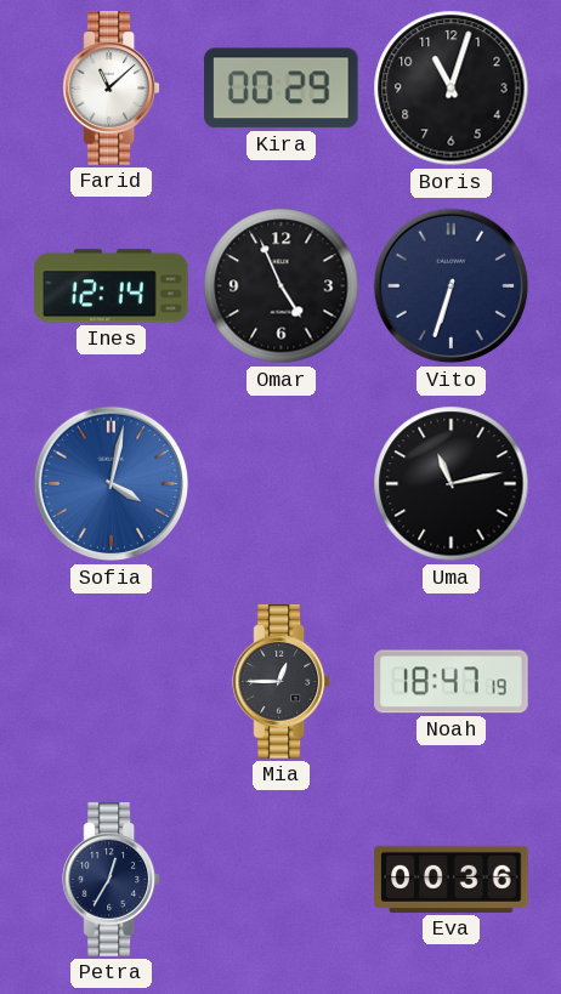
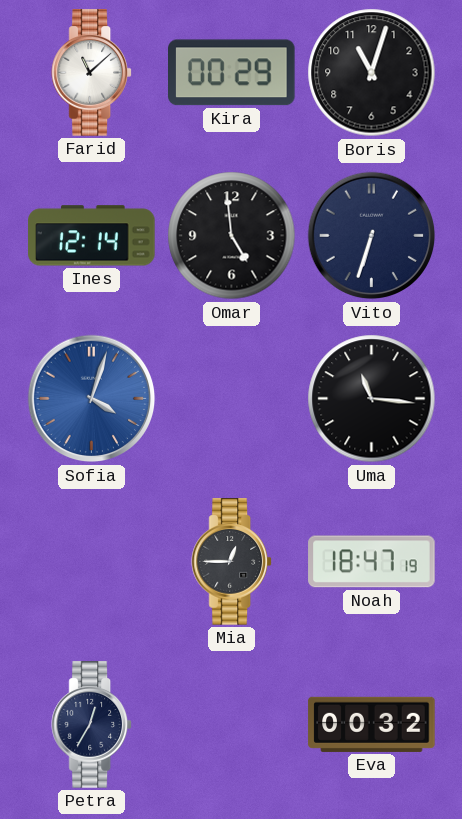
Omar: 4:56 -> 4:59
Sofia: 4:02 -> 4:03
Uma: 11:13 -> 11:16
Eva: 00:36 -> 00:32
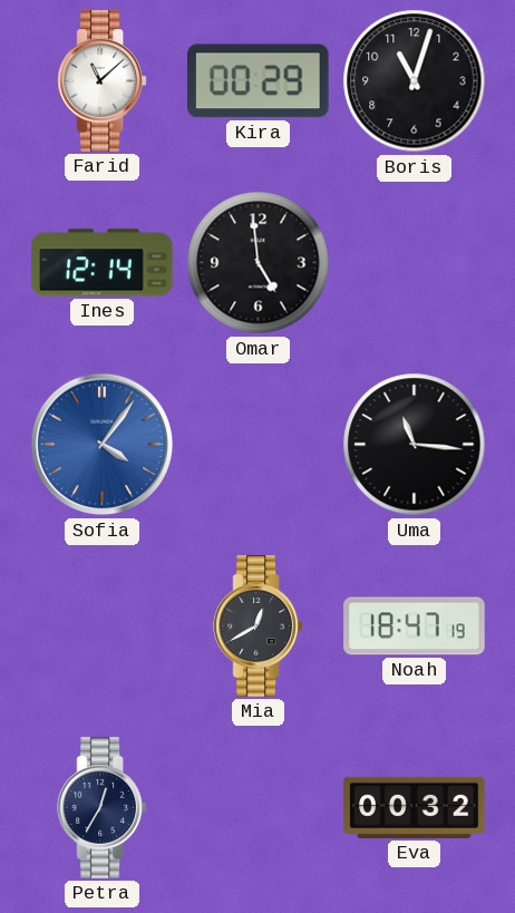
Vito: 6:33 -> none
Sofia: 4:03 -> 4:06
Mia: 12:45 -> 12:40
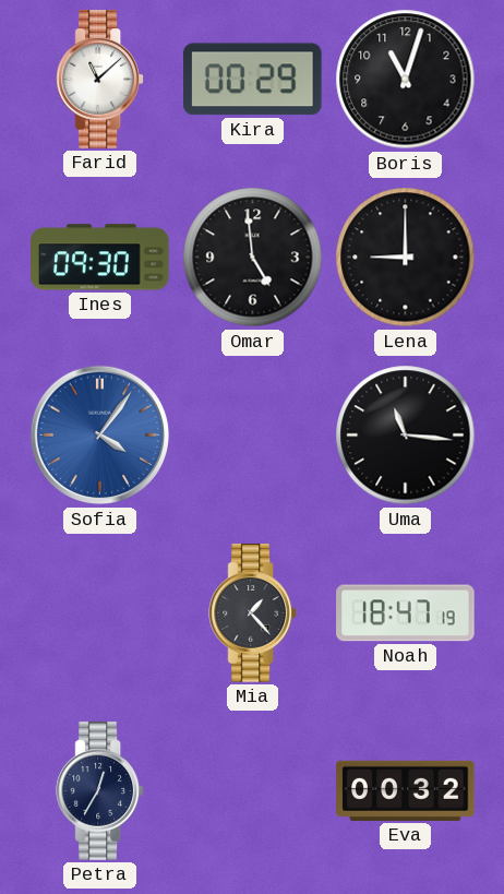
Ines: 12:14 -> 09:30
Lena: none -> 9:00
Mia: 12:40 -> 1:23
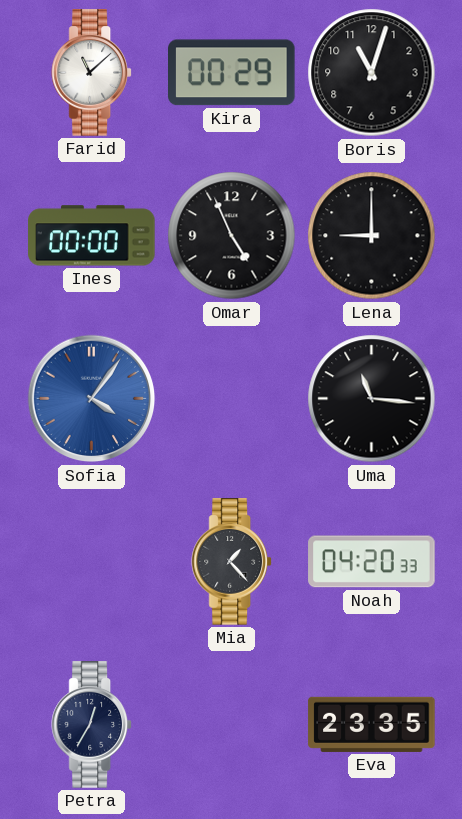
Ines: 09:30 -> 00:00
Omar: 4:59 -> 4:56
Noah: 18:47 -> 04:20
Eva: 00:32 -> 23:35
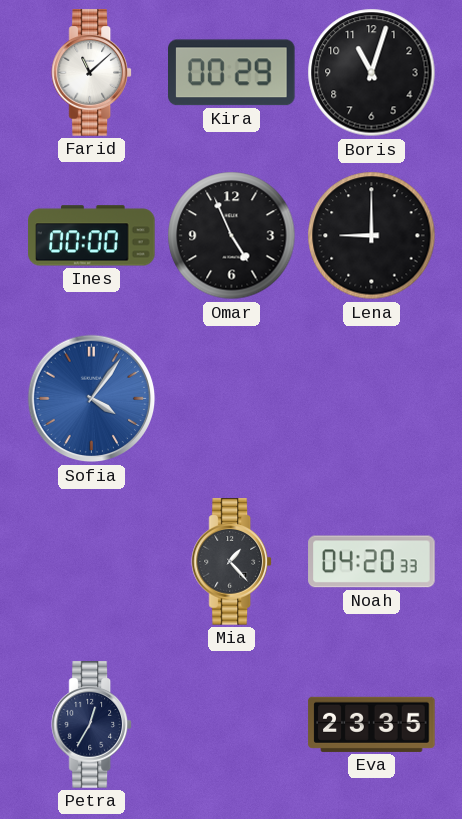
Uma: 11:16 -> none
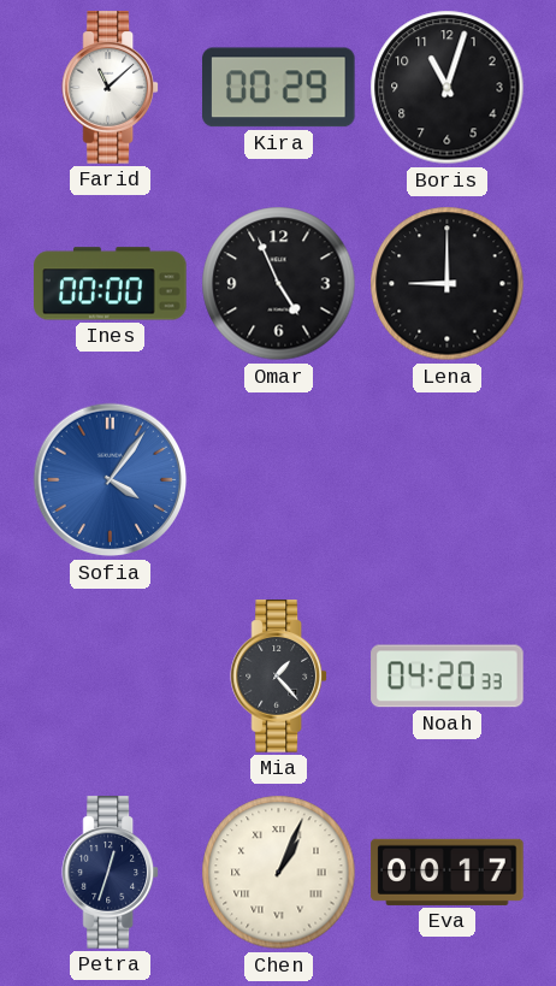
Petra: 12:35 -> 12:33
Chen: none -> 1:04
Eva: 23:35 -> 00:17
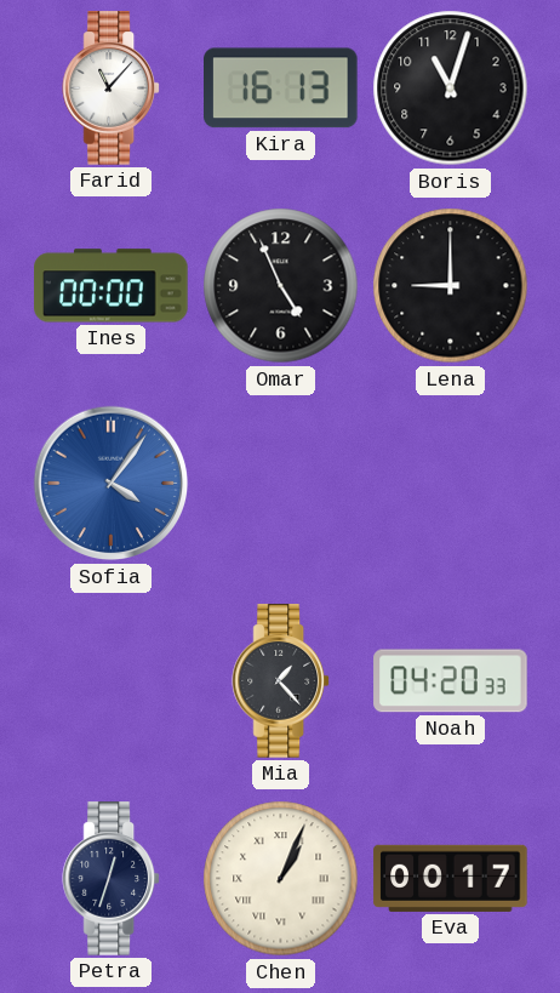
Farid: 11:08 -> 11:07
Kira: 00:29 -> 16:13
